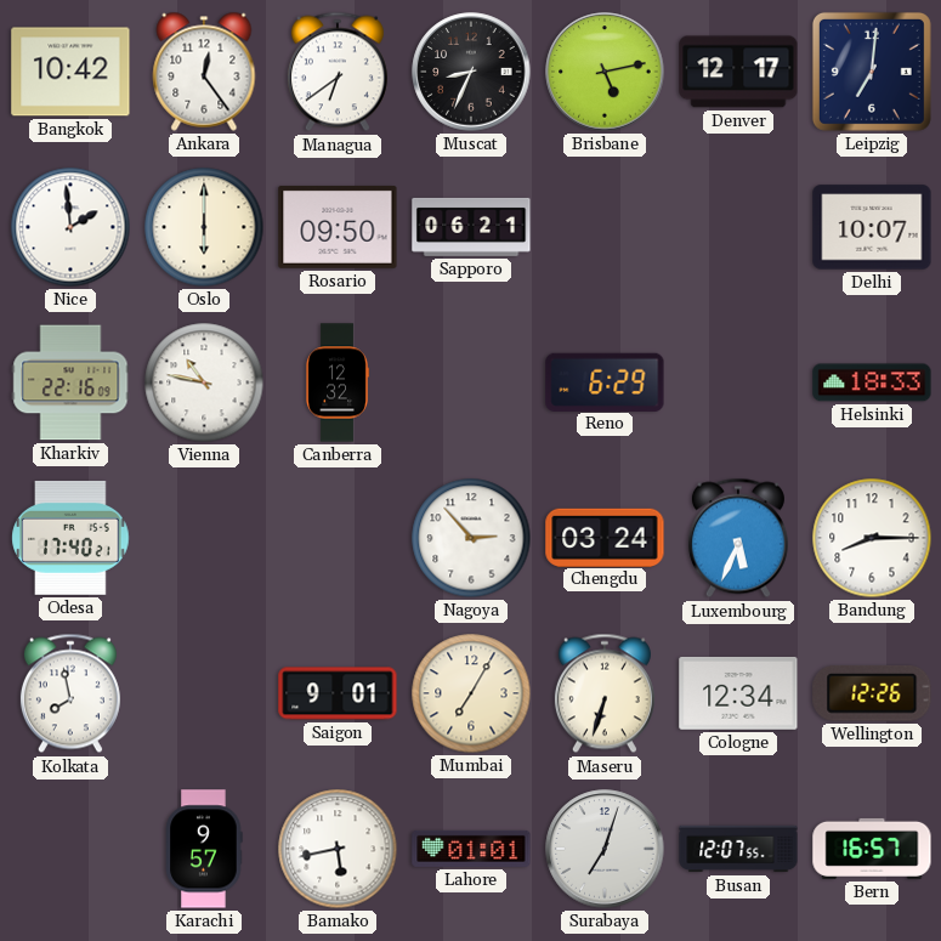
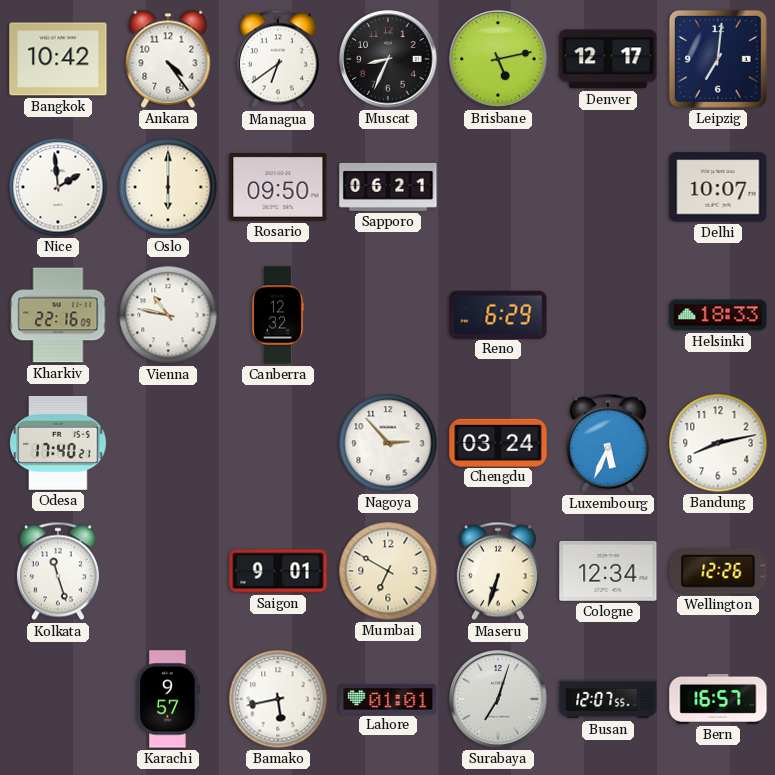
Ankara: 12:24 -> 4:24
Bandung: 8:15 -> 8:13
Kolkata: 7:58 -> 11:27
Mumbai: 7:05 -> 6:50
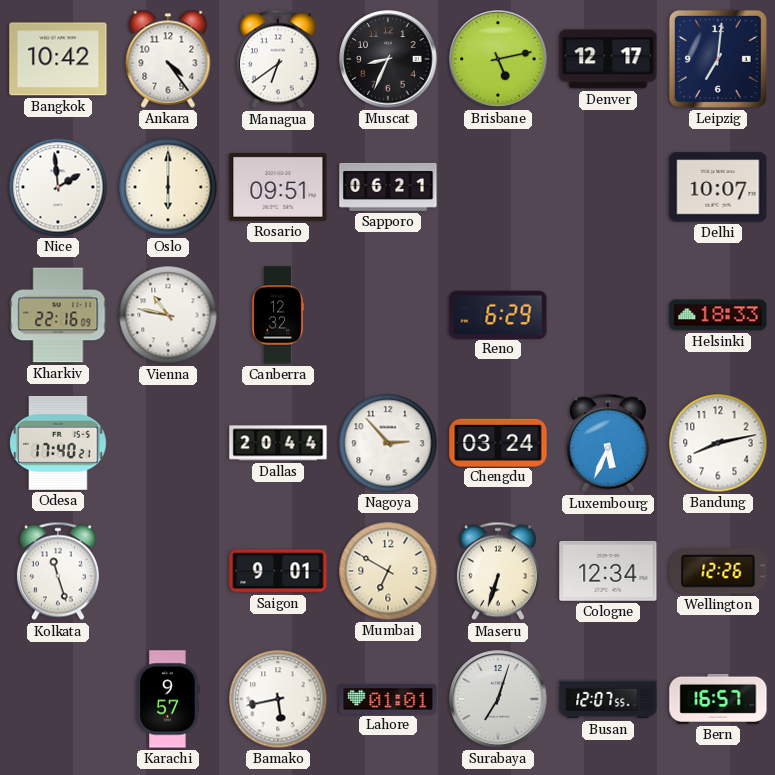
Rosario: 09:50 -> 09:51
Dallas: none -> 20:44
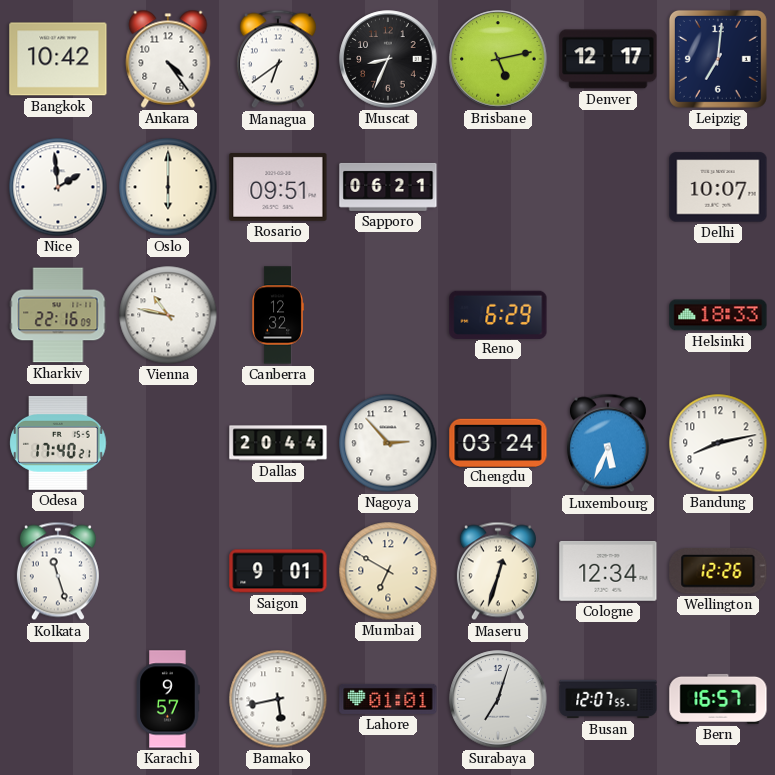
Maseru: 6:33 -> 12:33
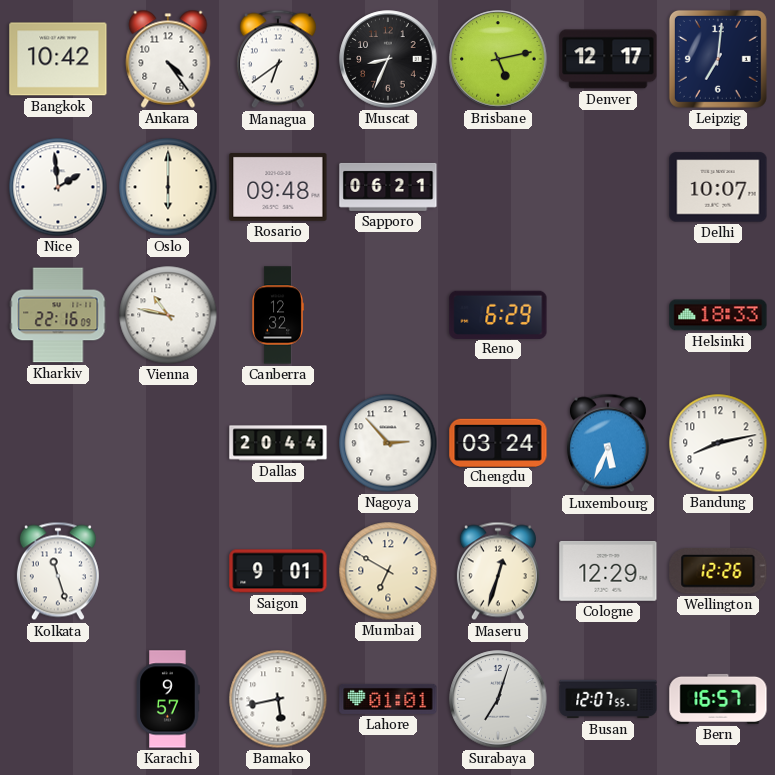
Rosario: 09:51 -> 09:48
Odesa: 17:40 -> none
Cologne: 12:34 -> 12:29
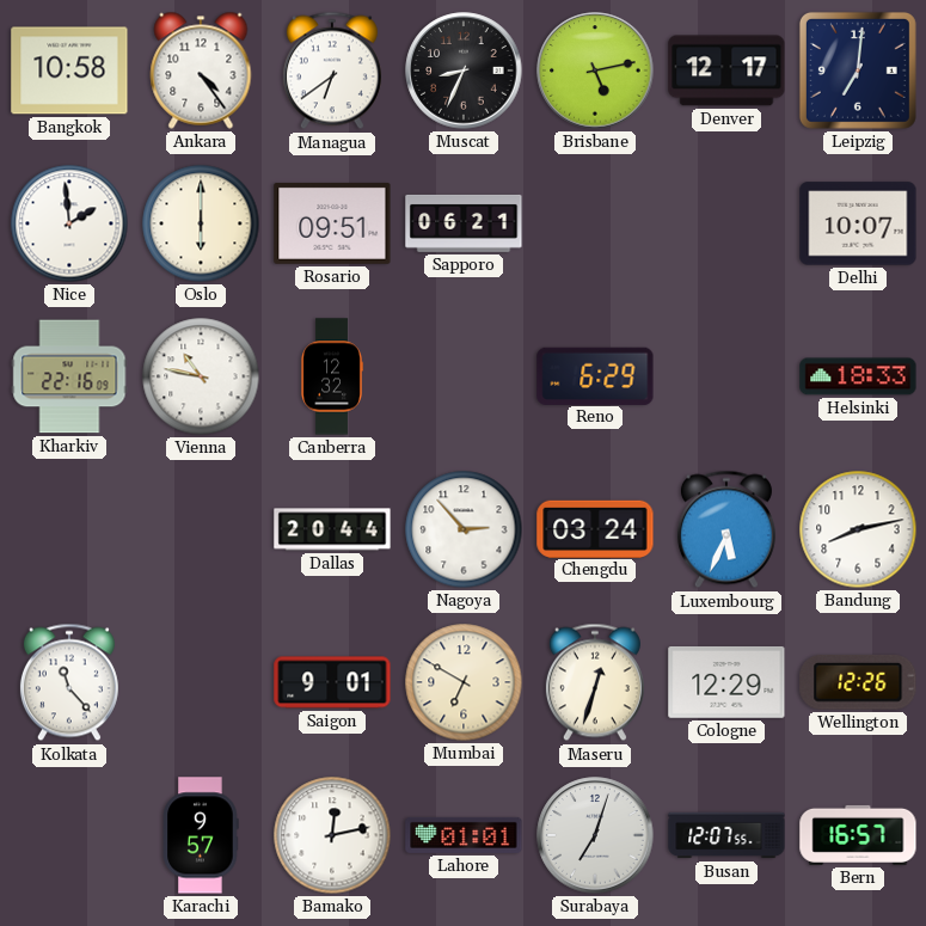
Bangkok: 10:42 -> 10:58
Rosario: 09:48 -> 09:51
Kolkata: 11:27 -> 11:23
Bamako: 5:43 -> 12:13
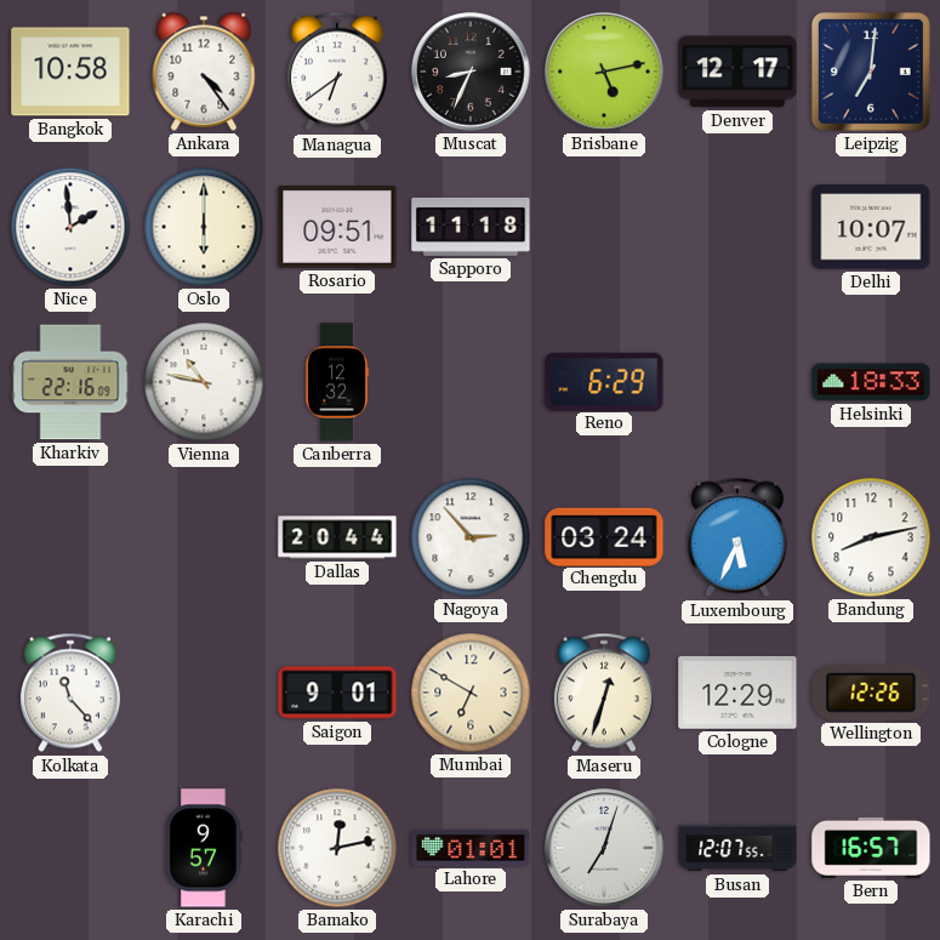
Sapporo: 06:21 -> 11:18
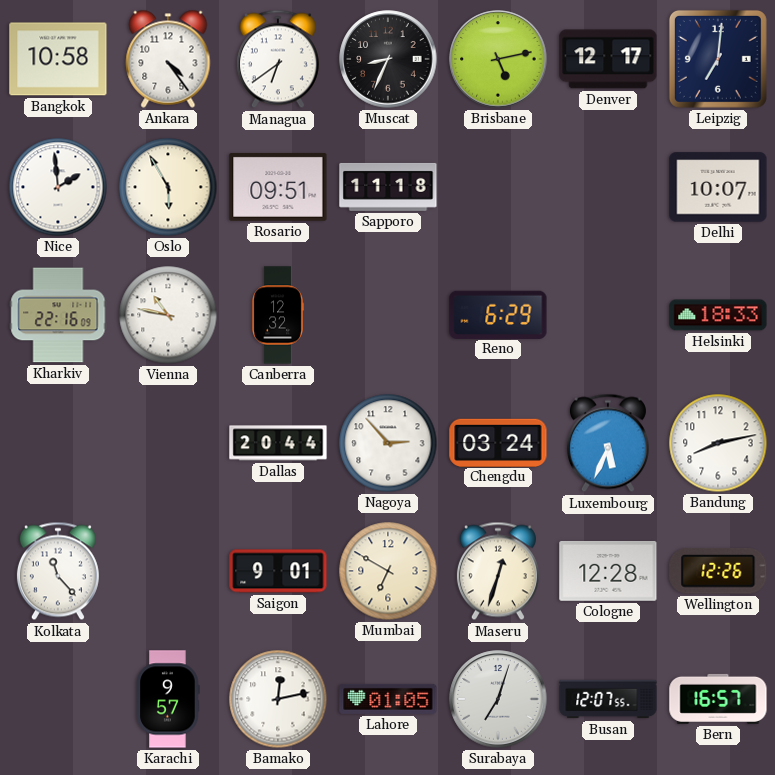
Oslo: 6:00 -> 5:55
Cologne: 12:29 -> 12:28
Lahore: 01:01 -> 01:05
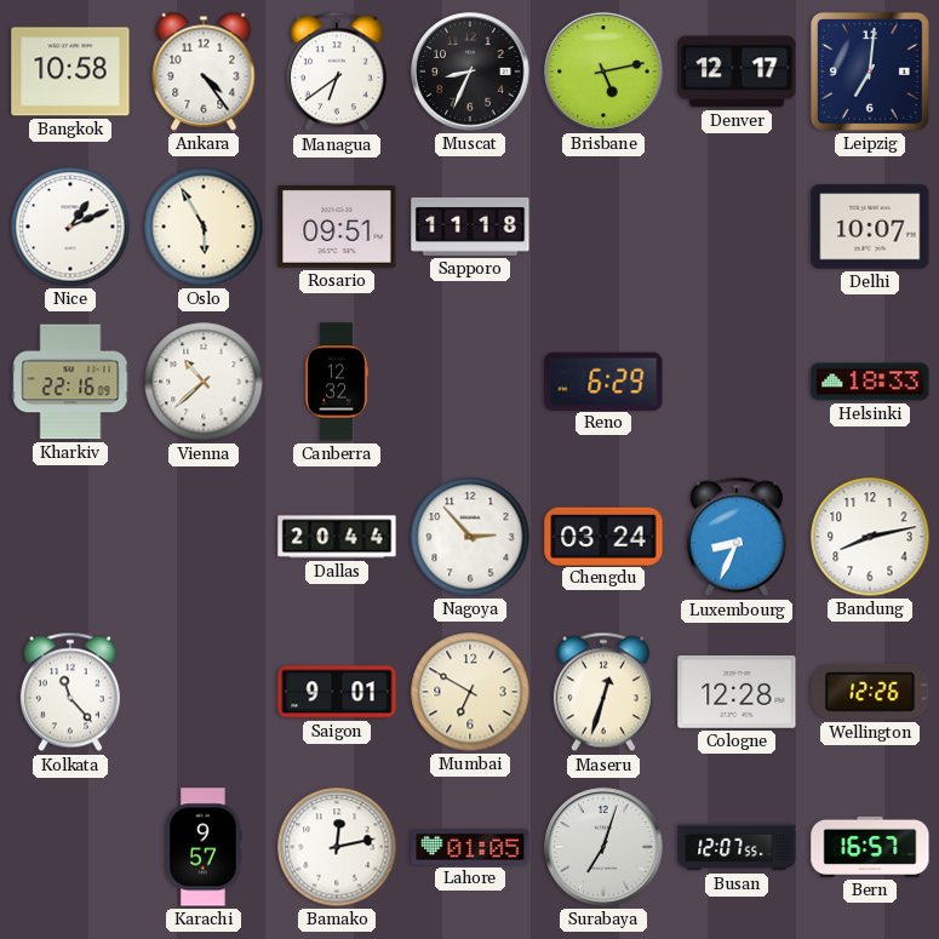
Nice: 1:59 -> 1:11
Vienna: 10:47 -> 10:38
Luxembourg: 5:34 -> 8:34
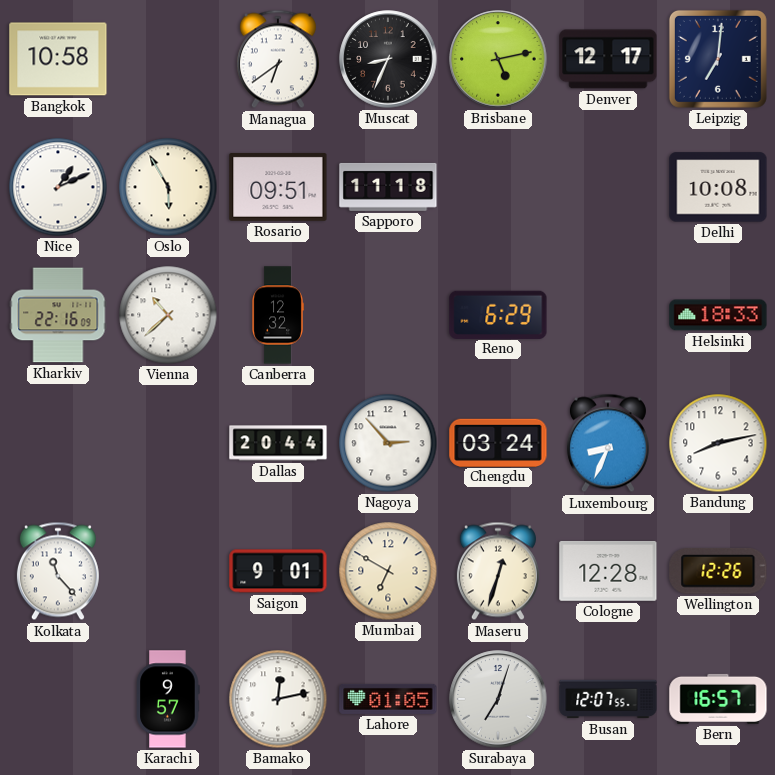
Ankara: 4:24 -> none
Delhi: 10:07 -> 10:08
